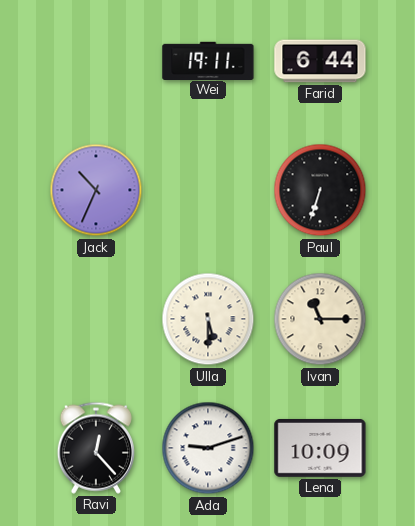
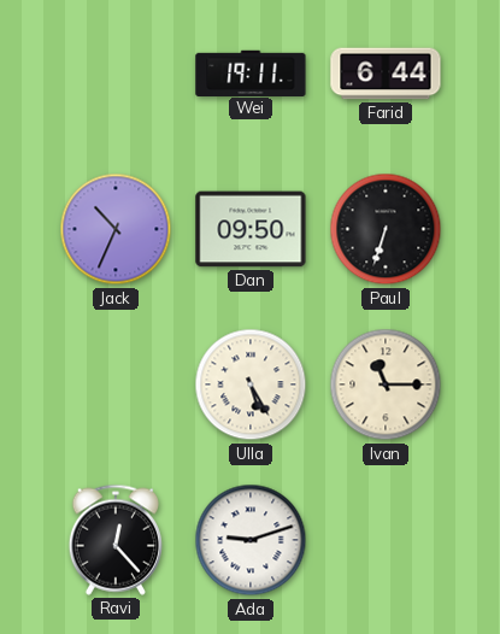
Dan: none -> 09:50
Ulla: 5:30 -> 5:25
Lena: 10:09 -> none
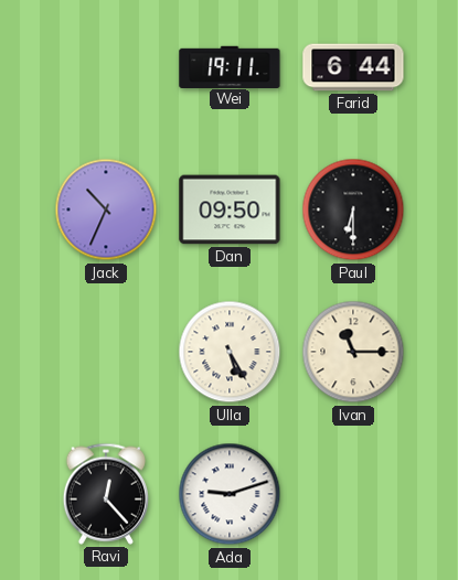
Paul: 6:33 -> 6:30
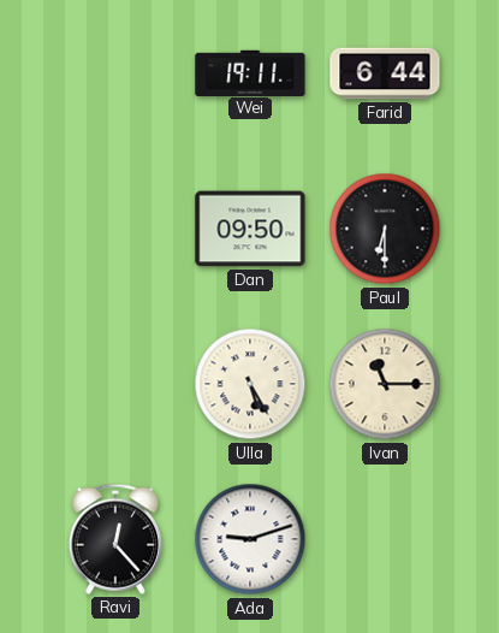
Jack: 10:34 -> none
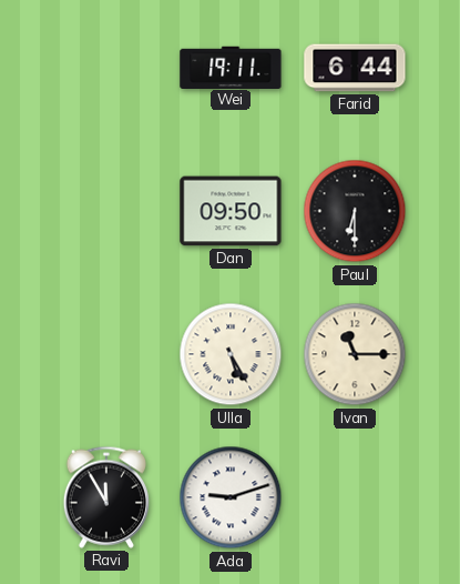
Ravi: 12:23 -> 11:55
